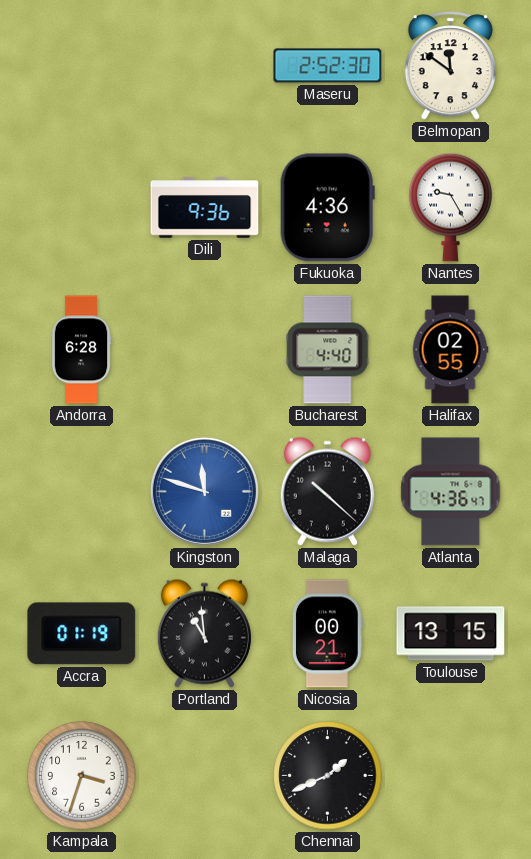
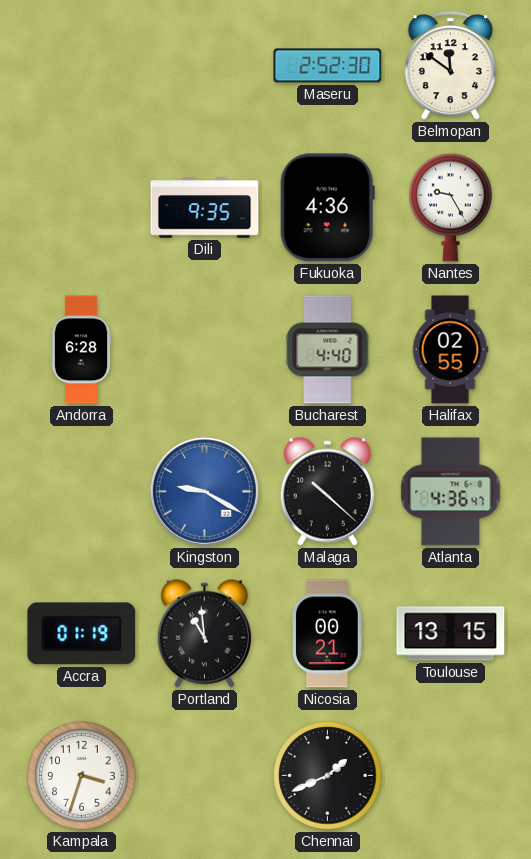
Dili: 9:36 -> 9:35
Kingston: 11:48 -> 9:20
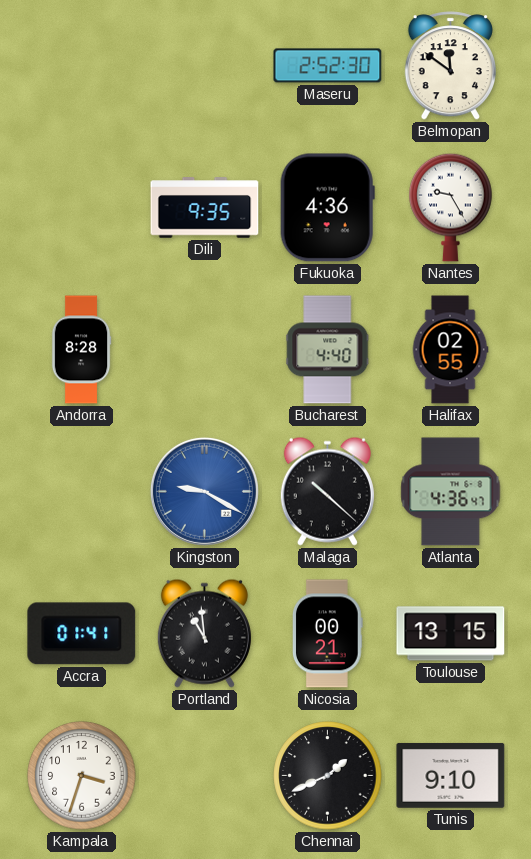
Andorra: 6:28 -> 8:28
Accra: 01:19 -> 01:41
Tunis: none -> 9:10
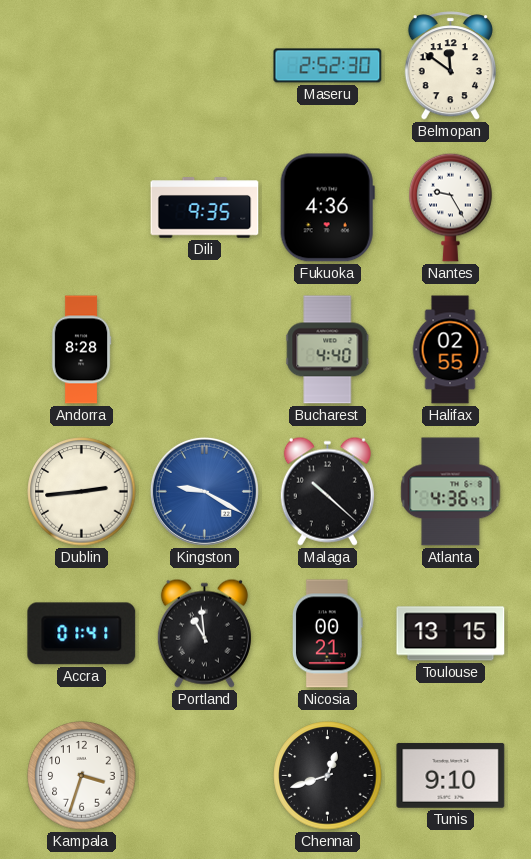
Dublin: none -> 2:44
Chennai: 1:41 -> 12:42
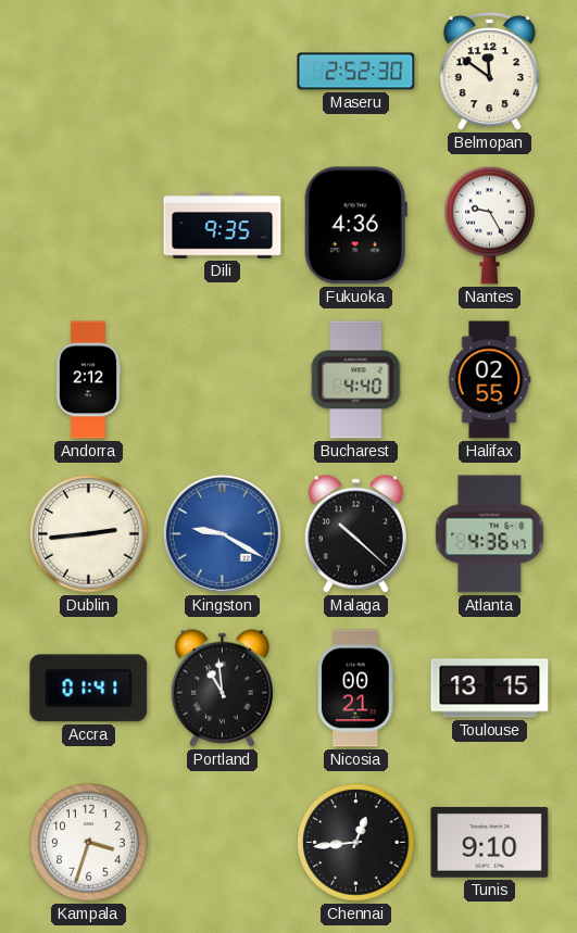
Andorra: 8:28 -> 2:12
Chennai: 12:42 -> 12:44
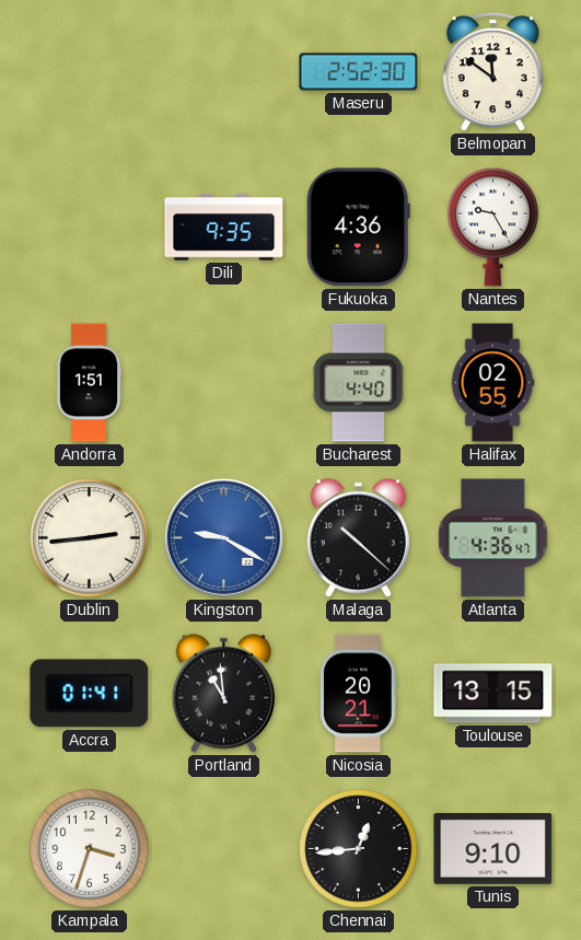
Andorra: 2:12 -> 1:51
Nicosia: 00:21 -> 20:21
